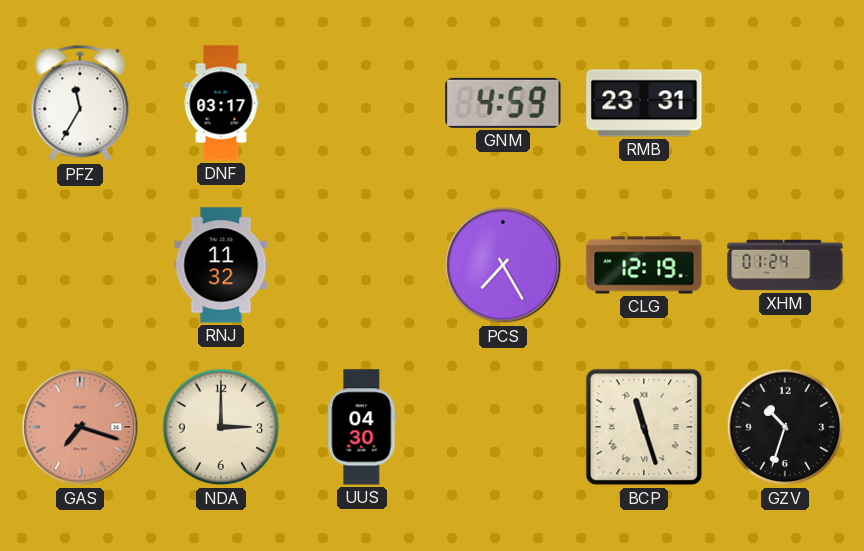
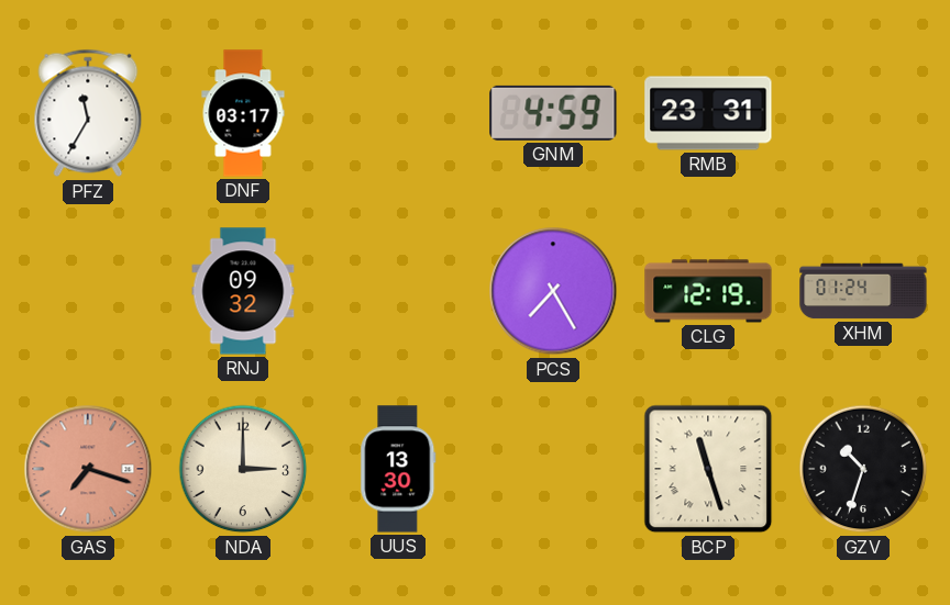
RNJ: 11:32 -> 09:32
UUS: 04:30 -> 13:30
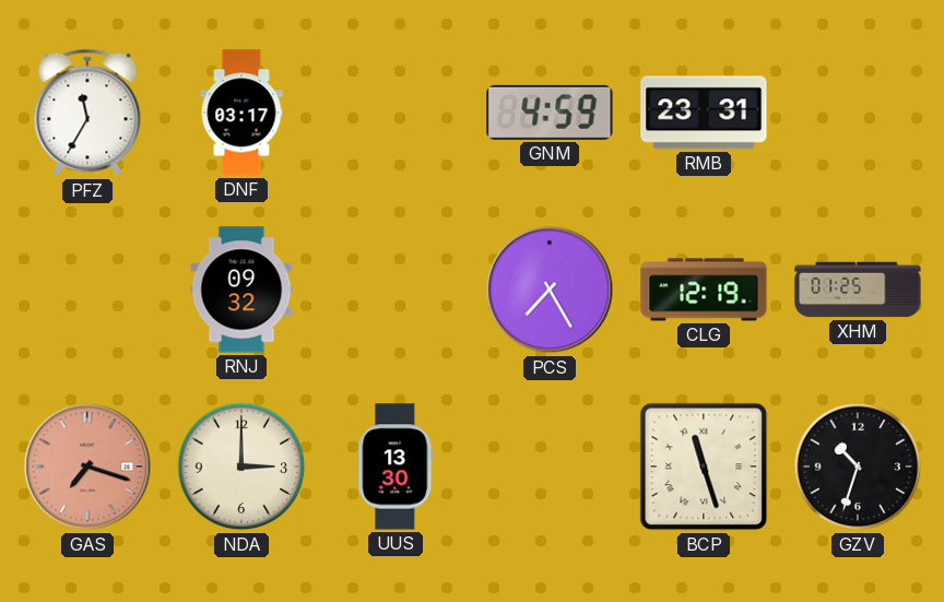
XHM: 01:24 -> 01:25
